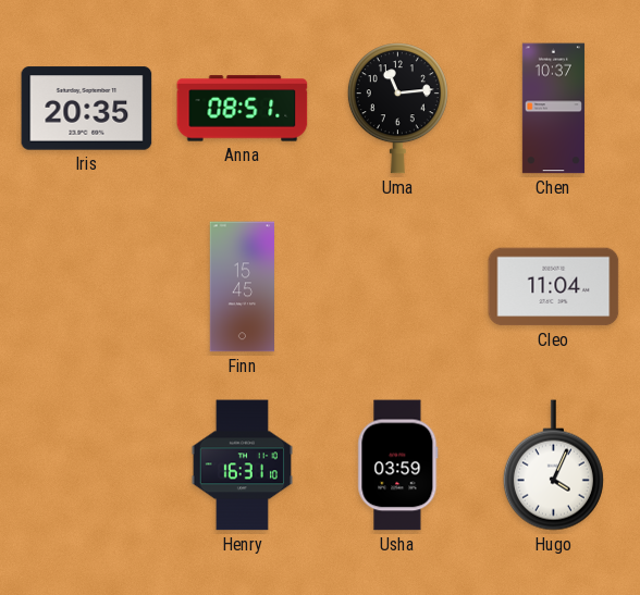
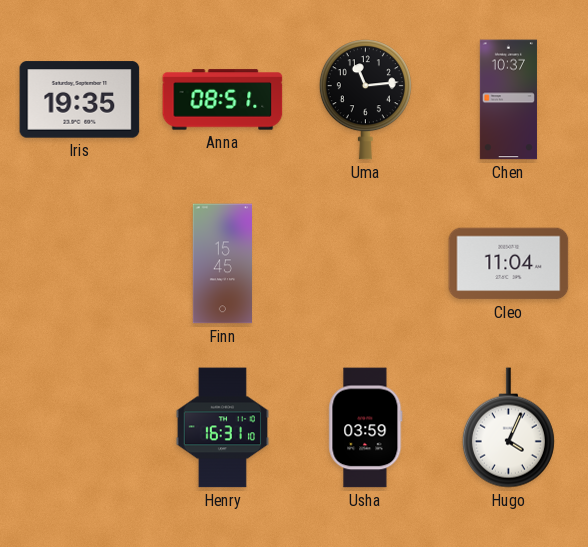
Iris: 20:35 -> 19:35
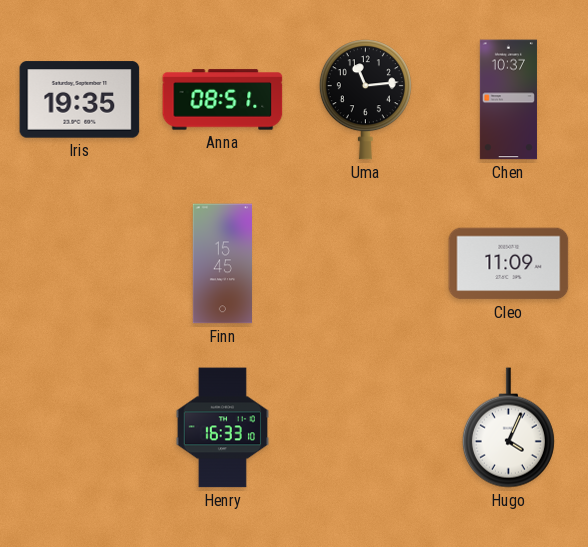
Cleo: 11:04 -> 11:09
Henry: 16:31 -> 16:33
Usha: 03:59 -> none
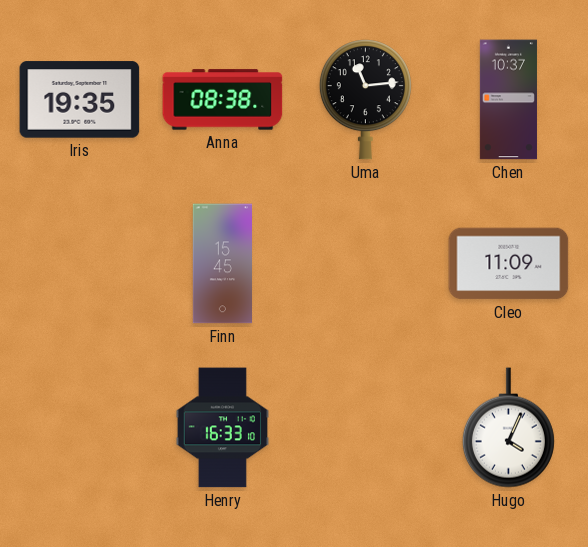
Anna: 08:51 -> 08:38
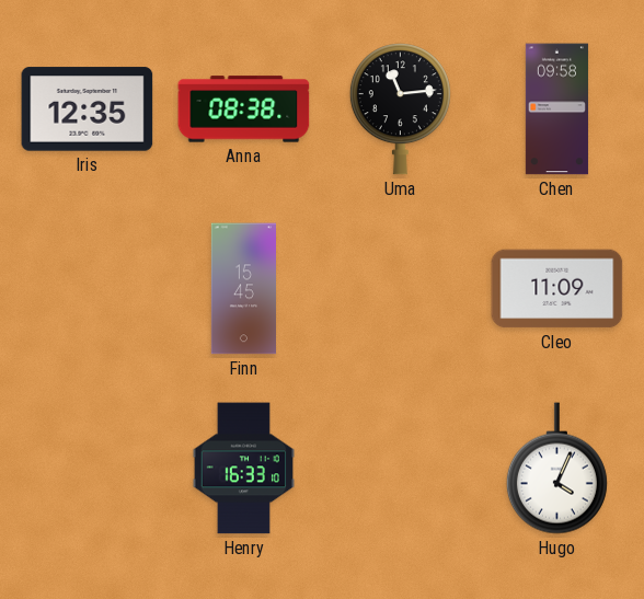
Iris: 19:35 -> 12:35
Chen: 10:37 -> 09:58
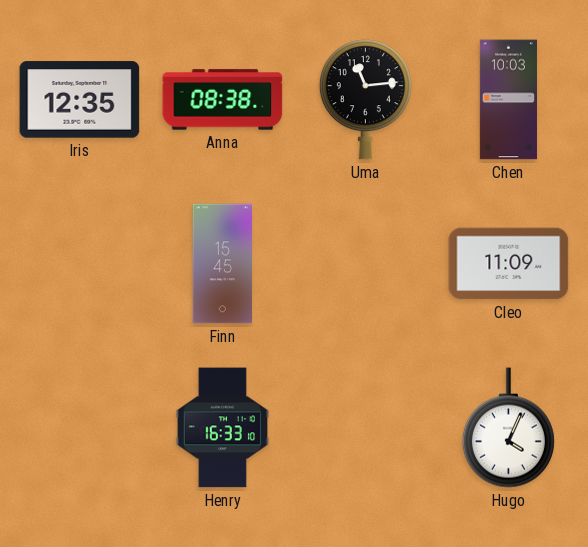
Chen: 09:58 -> 10:03
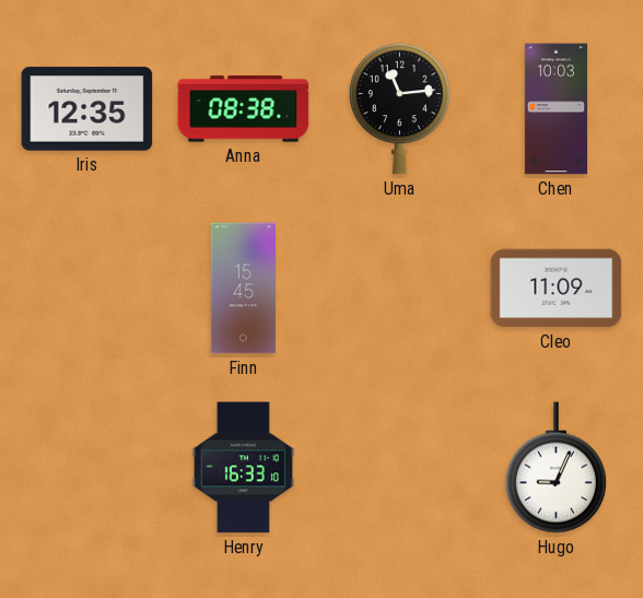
Hugo: 4:04 -> 9:04
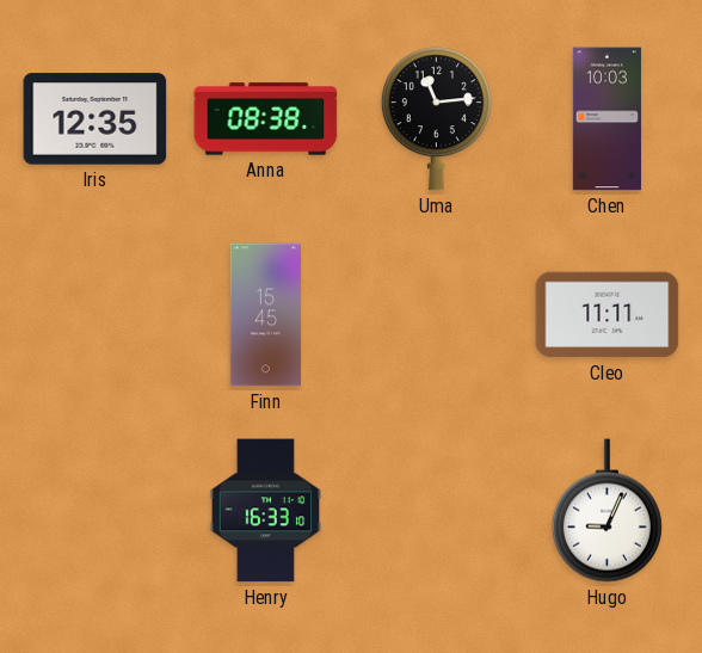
Cleo: 11:09 -> 11:11
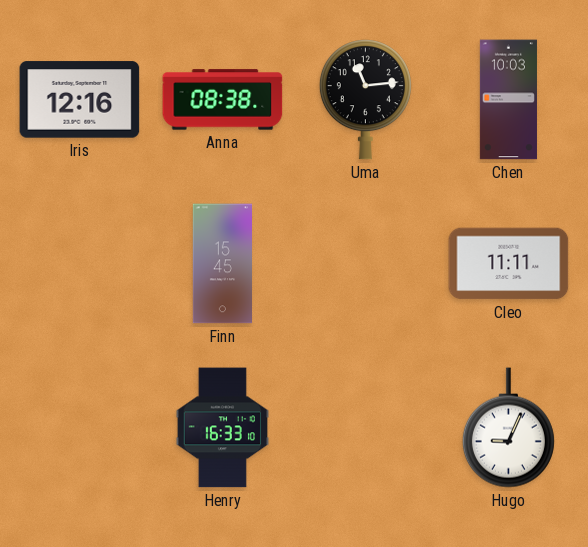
Iris: 12:35 -> 12:16
